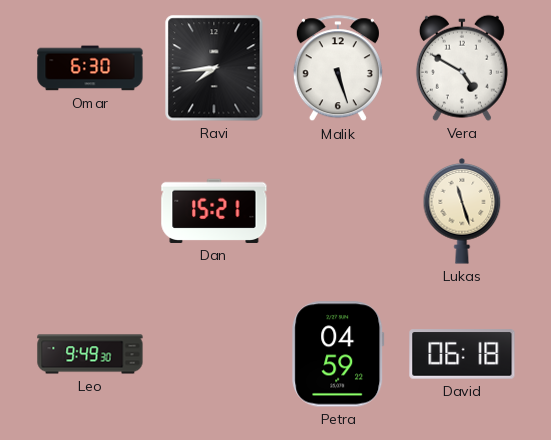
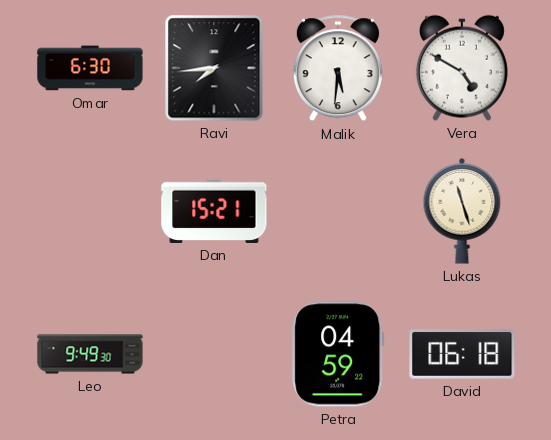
Malik: 5:27 -> 5:31
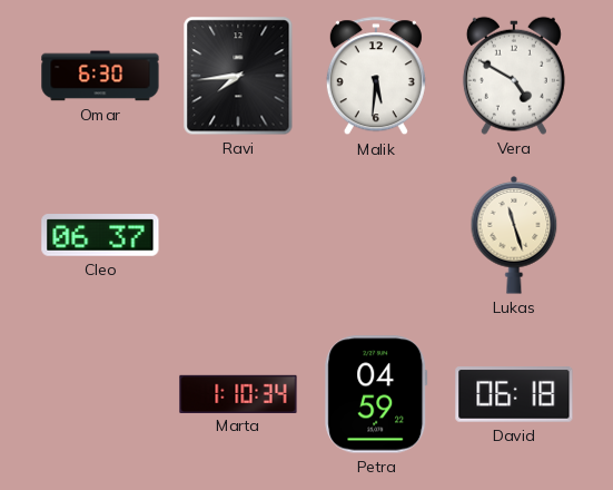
Cleo: none -> 06:37
Dan: 15:21 -> none
Leo: 9:49 -> none
Marta: none -> 1:10
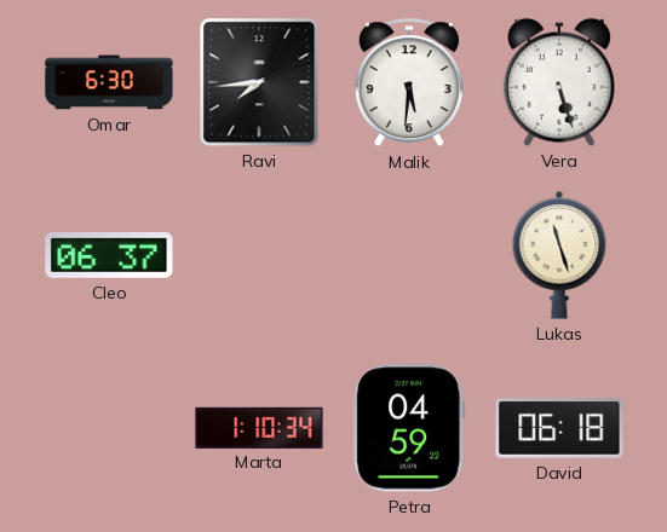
Vera: 4:50 -> 5:27
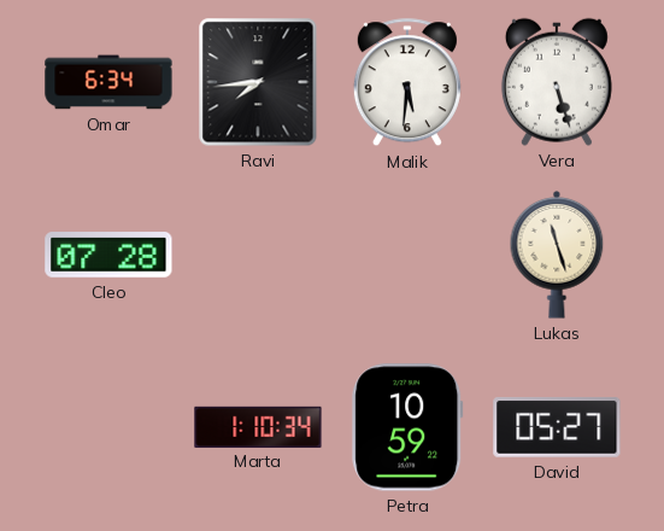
Omar: 6:30 -> 6:34
Cleo: 06:37 -> 07:28
Petra: 04:59 -> 10:59
David: 06:18 -> 05:27
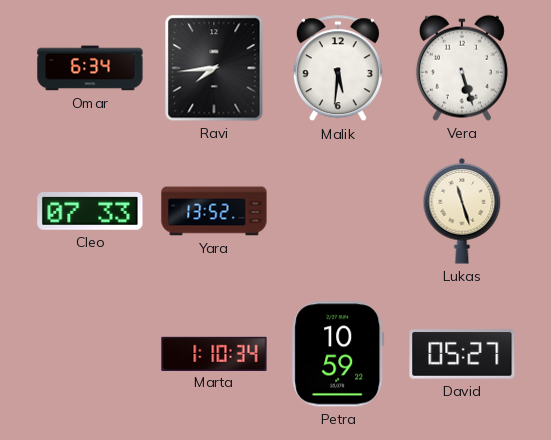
Cleo: 07:28 -> 07:33
Yara: none -> 13:52
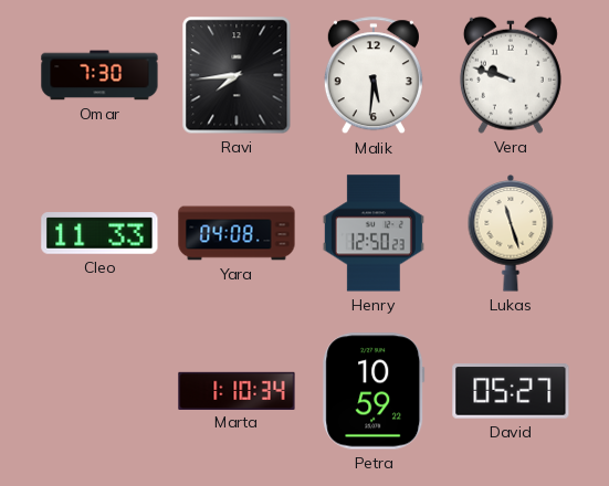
Omar: 6:34 -> 7:30
Vera: 5:27 -> 9:48
Cleo: 07:33 -> 11:33
Yara: 13:52 -> 04:08
Henry: none -> 12:50
